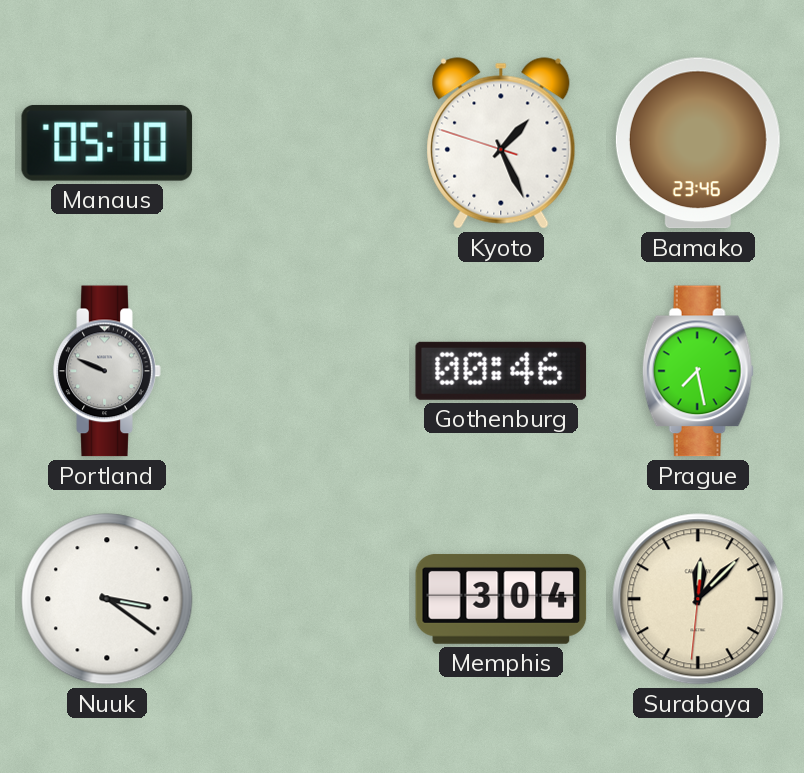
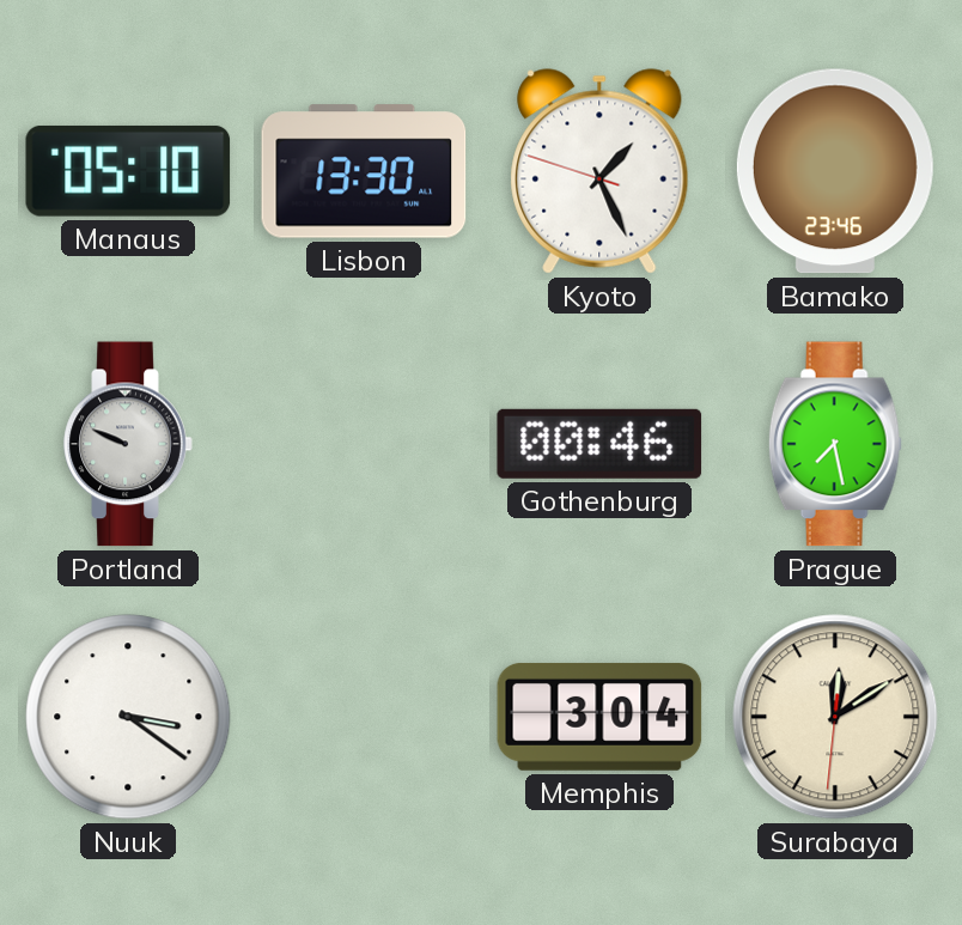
Lisbon: none -> 13:30
Surabaya: 12:07 -> 12:09
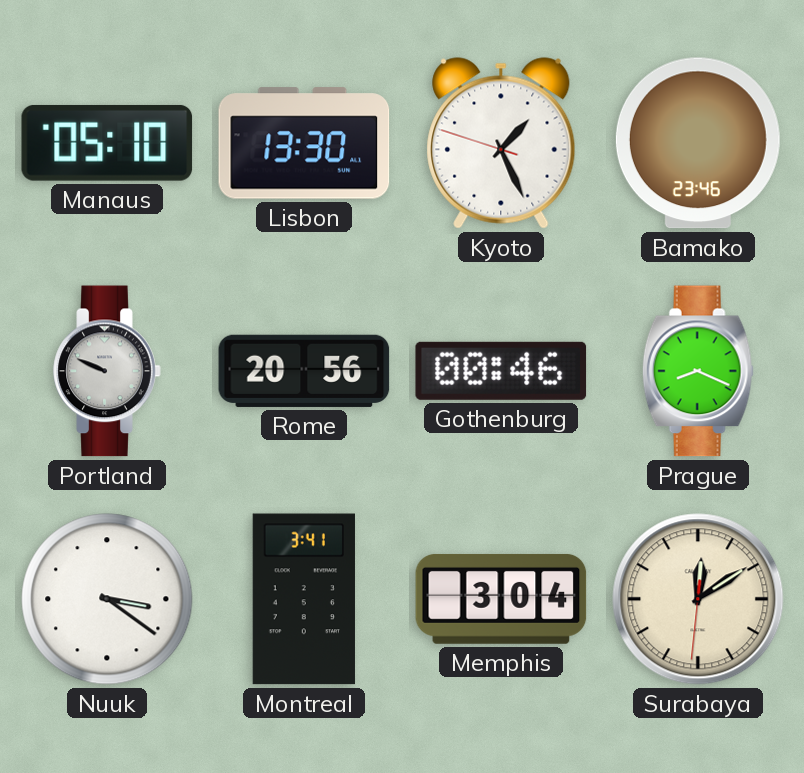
Rome: none -> 20:56
Prague: 7:28 -> 8:19
Montreal: none -> 3:41
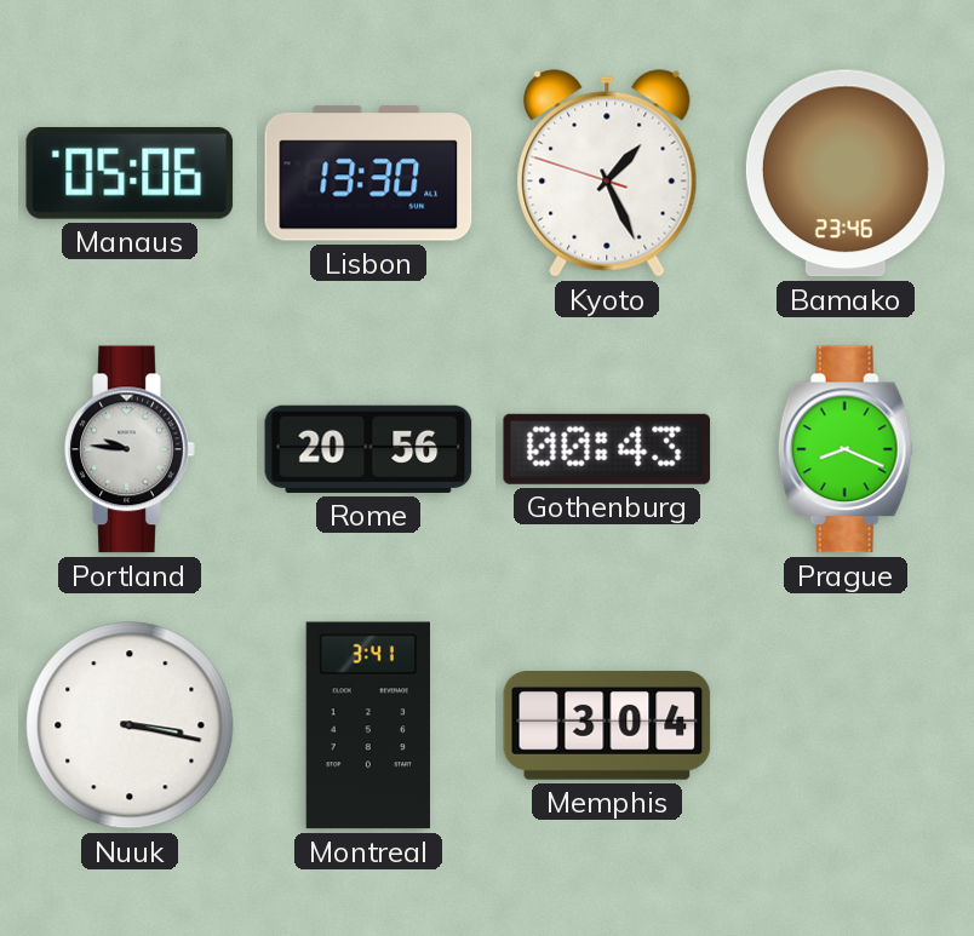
Manaus: 05:10 -> 05:06
Portland: 9:49 -> 9:46
Gothenburg: 00:46 -> 00:43
Nuuk: 3:21 -> 3:17
Surabaya: 12:09 -> none
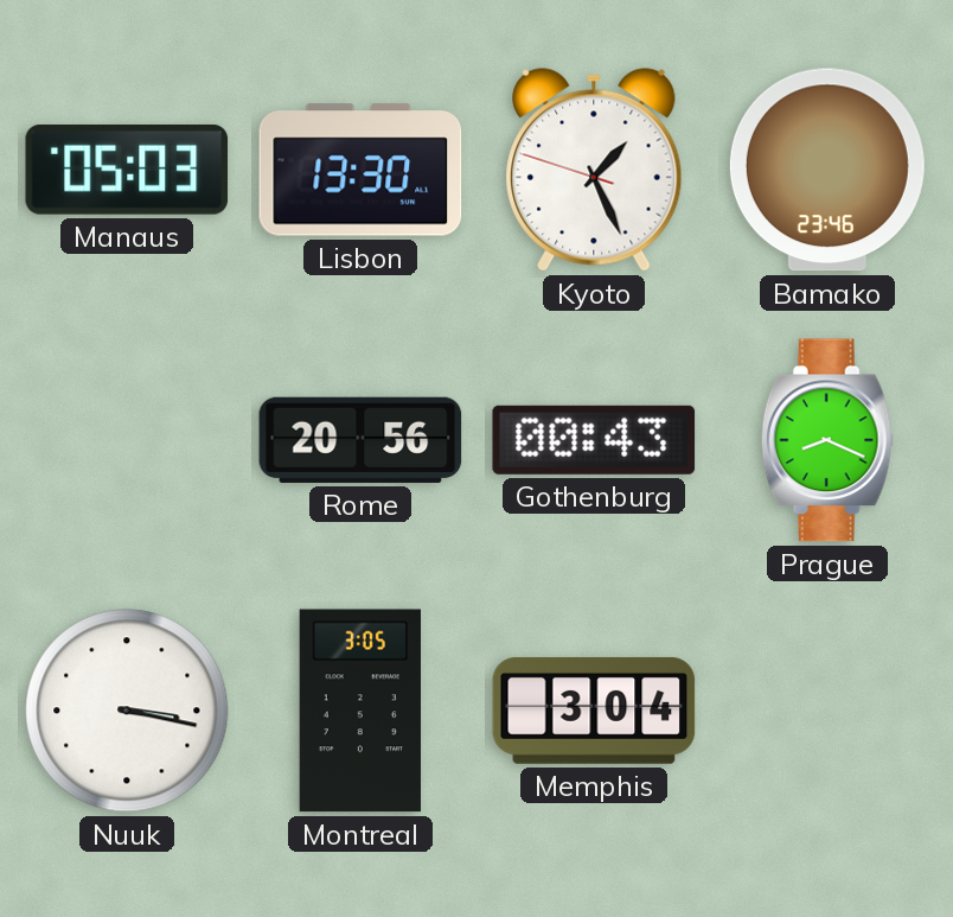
Manaus: 05:06 -> 05:03
Portland: 9:46 -> none
Montreal: 3:41 -> 3:05
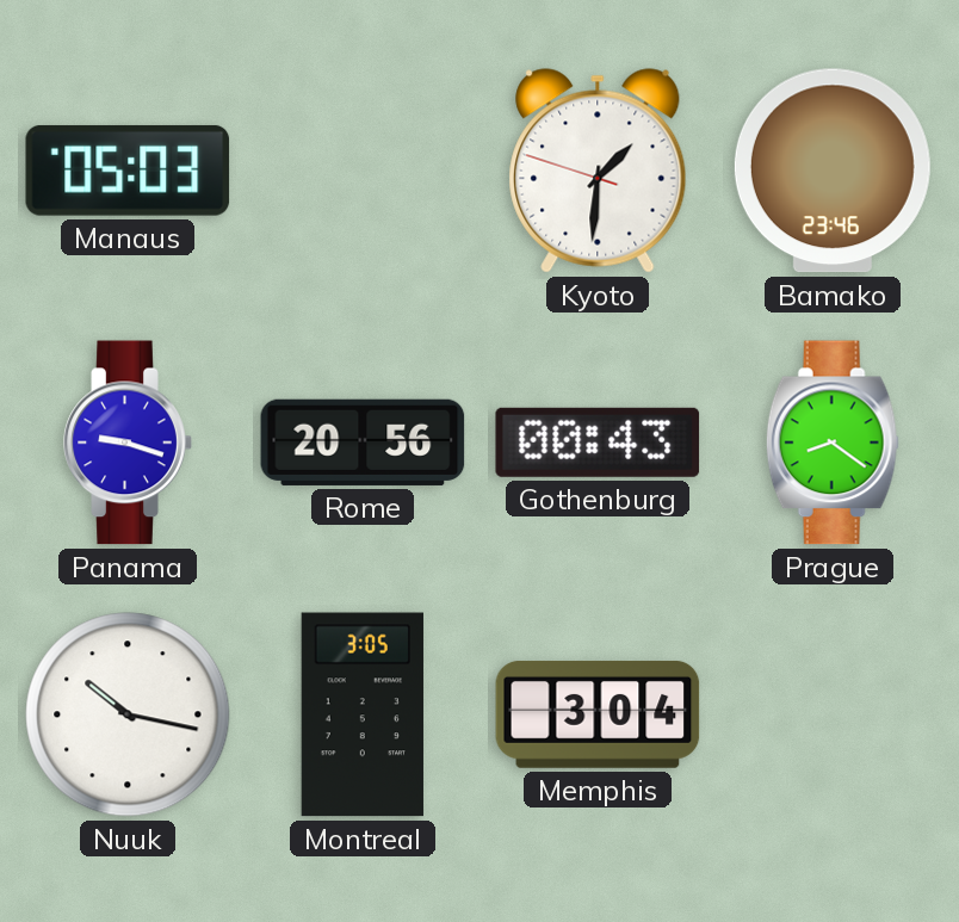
Lisbon: 13:30 -> none
Kyoto: 1:25 -> 1:30
Panama: none -> 9:18
Prague: 8:19 -> 8:21
Nuuk: 3:17 -> 10:17
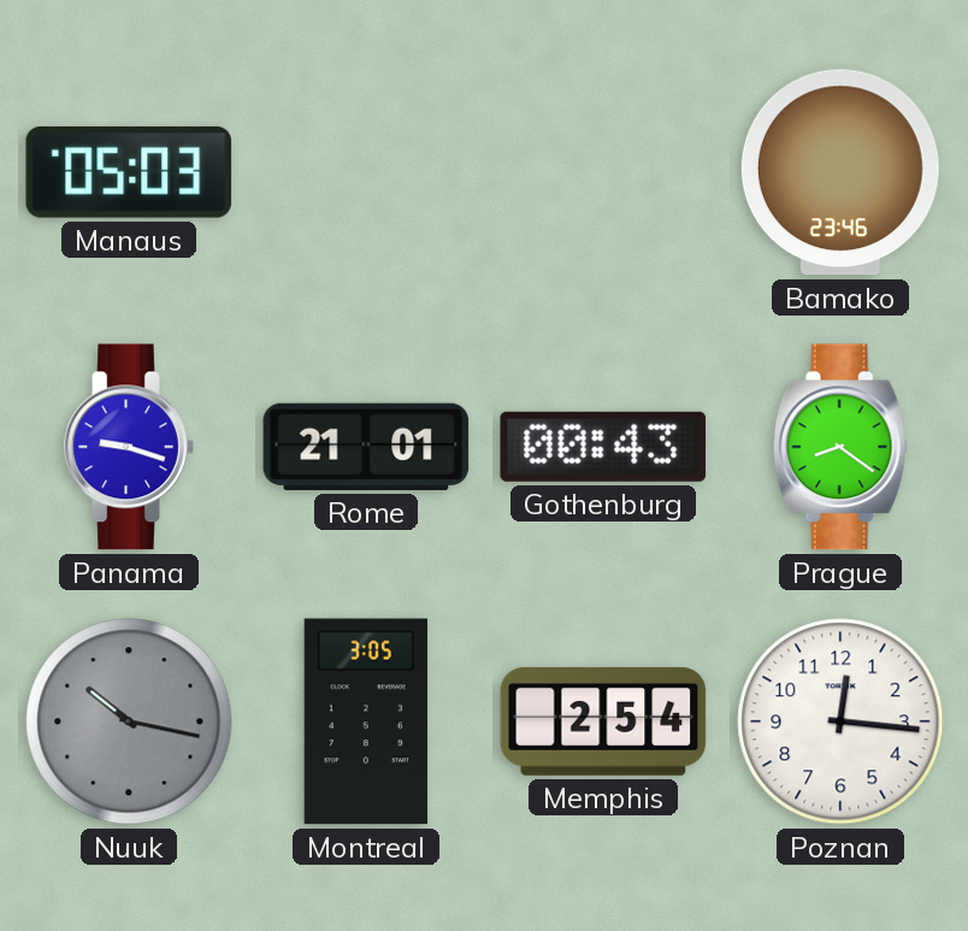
Kyoto: 1:30 -> none
Rome: 20:56 -> 21:01
Nuuk dial: white -> grey
Memphis: 3:04 -> 2:54
Poznan: none -> 12:16
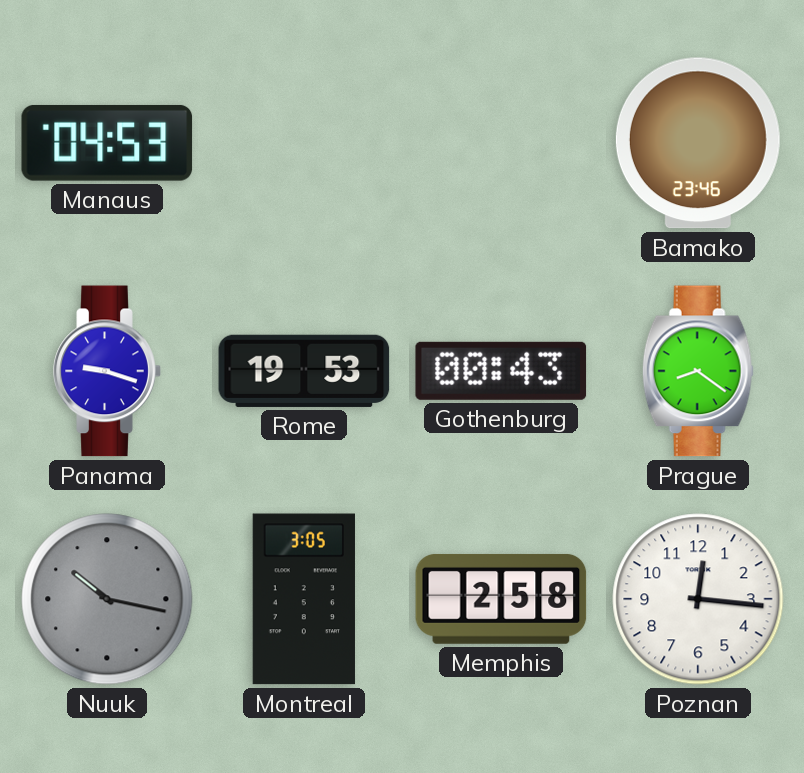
Manaus: 05:03 -> 04:53
Rome: 21:01 -> 19:53
Memphis: 2:54 -> 2:58
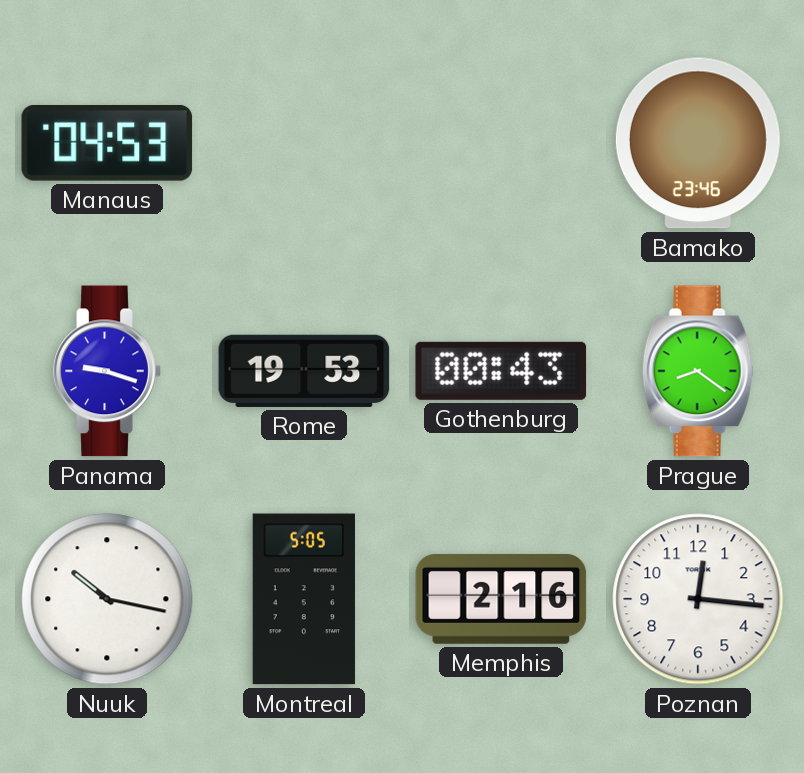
Nuuk dial: grey -> white
Montreal: 3:05 -> 5:05
Memphis: 2:58 -> 2:16
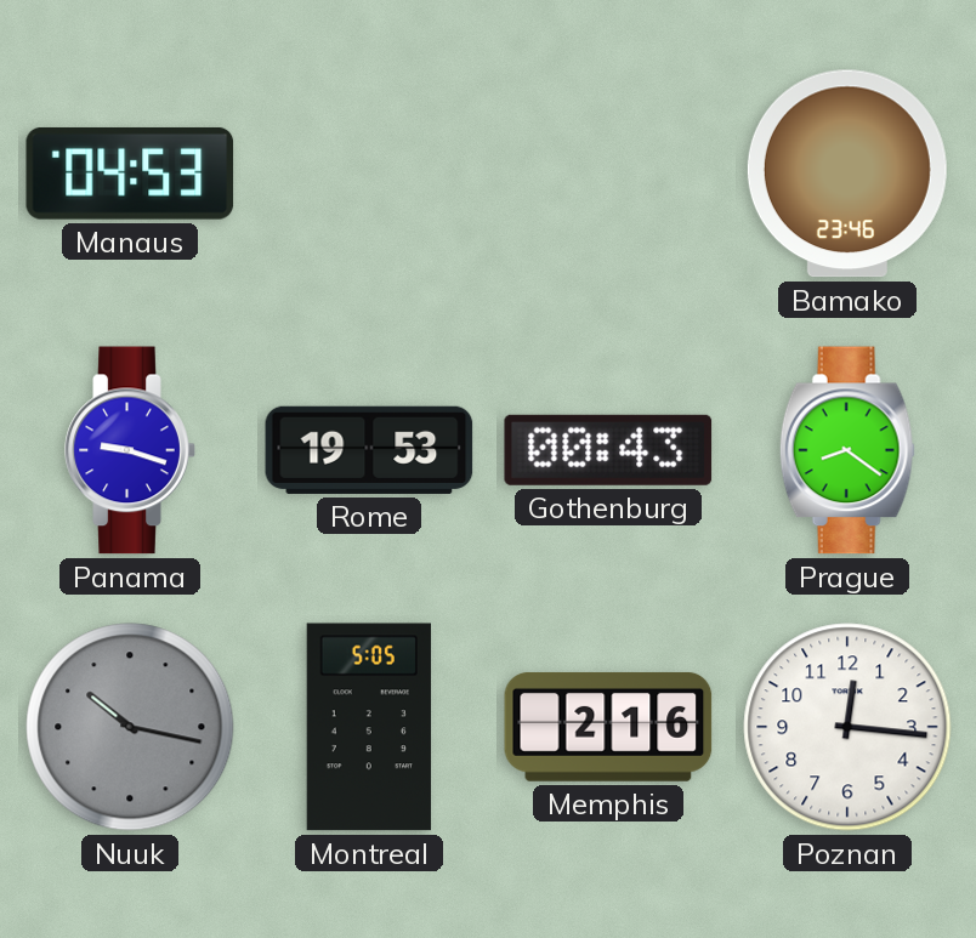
Nuuk dial: white -> grey
